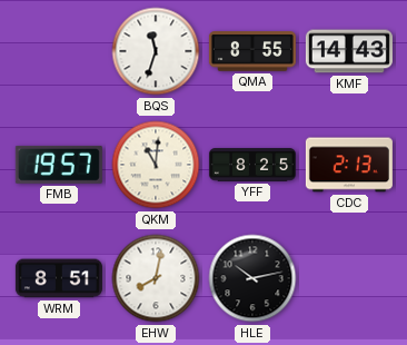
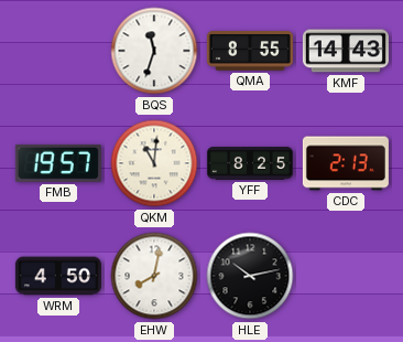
WRM: 8:51 -> 4:50
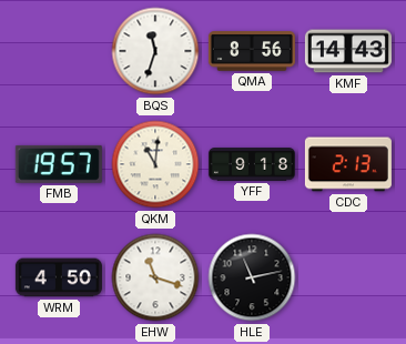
QMA: 8:55 -> 8:56
YFF: 8:25 -> 9:18
EHW: 8:02 -> 11:18
HLE: 10:13 -> 11:13
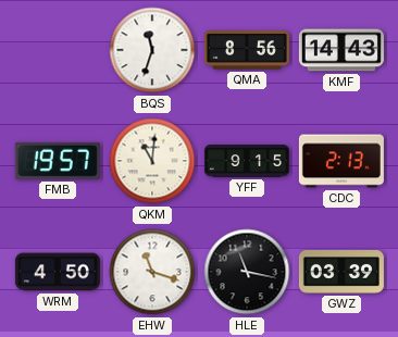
YFF: 9:18 -> 9:15
HLE: 11:13 -> 11:17
GWZ: none -> 03:39
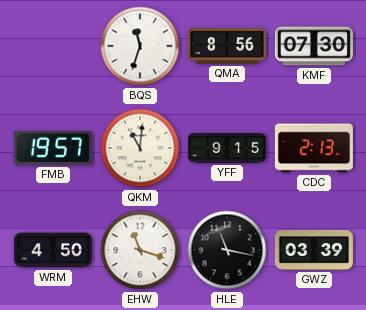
KMF: 14:43 -> 07:30
